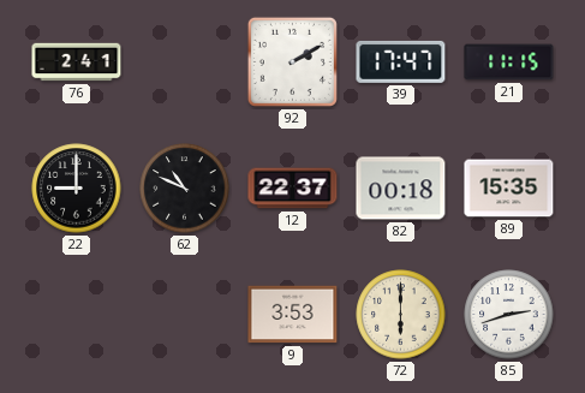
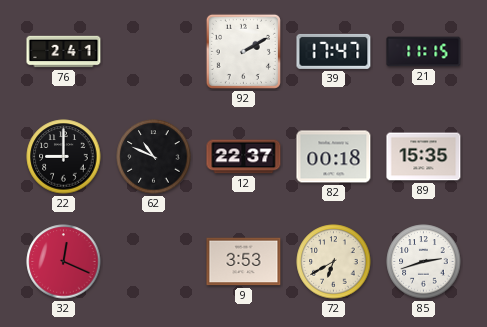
32: none -> 12:19
72: 6:00 -> 6:40
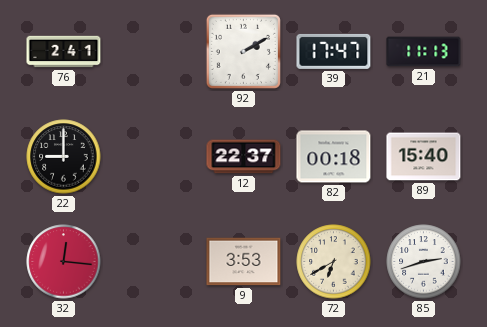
21: 11:15 -> 11:13
62: 10:49 -> none
89: 15:35 -> 15:40
32: 12:19 -> 12:16
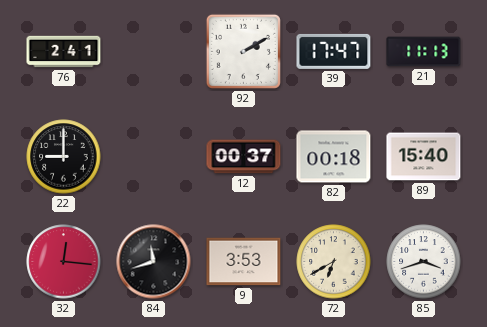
12: 22:37 -> 00:37
84: none -> 11:42
85: 2:42 -> 3:42
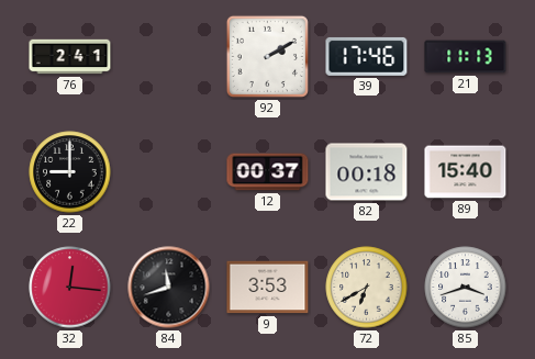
39: 17:47 -> 17:46
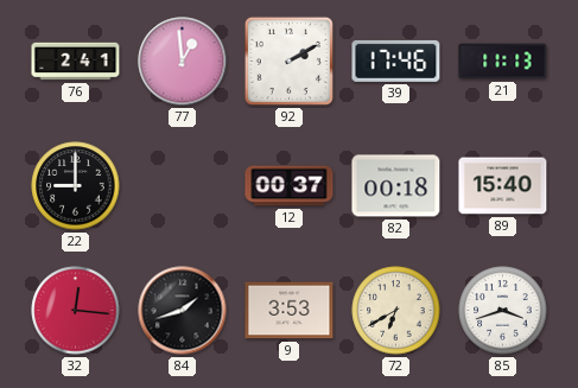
77: none -> 12:59
84: 11:42 -> 1:42
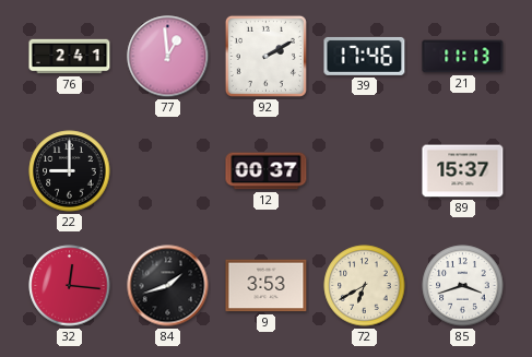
82: 00:18 -> none
89: 15:40 -> 15:37
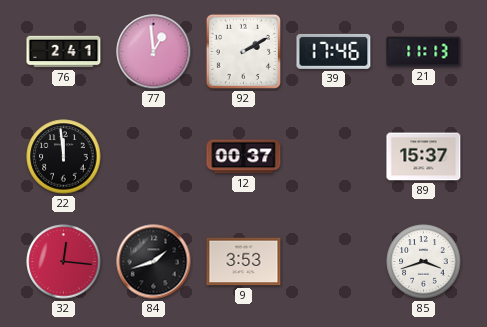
22: 9:00 -> 11:59
72: 6:40 -> none
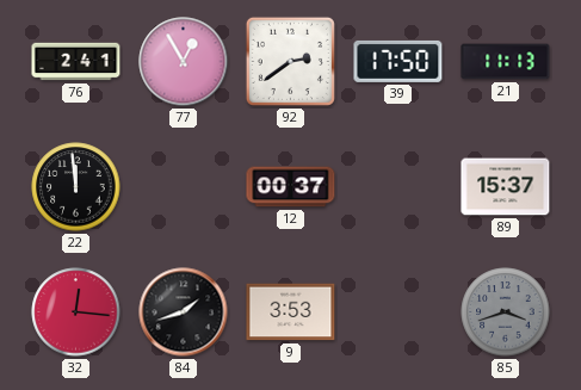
77: 12:59 -> 12:55
92: 2:10 -> 2:39
39: 17:46 -> 17:50
85 dial: white -> grey
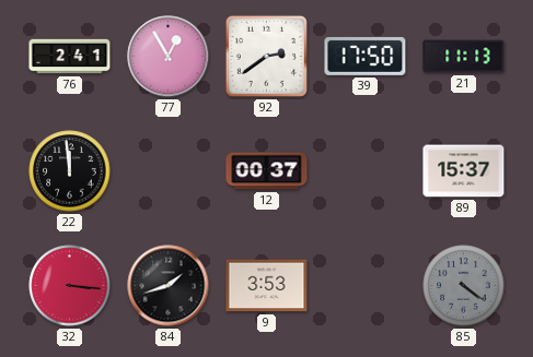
32: 12:16 -> 3:16
85: 3:42 -> 4:21
